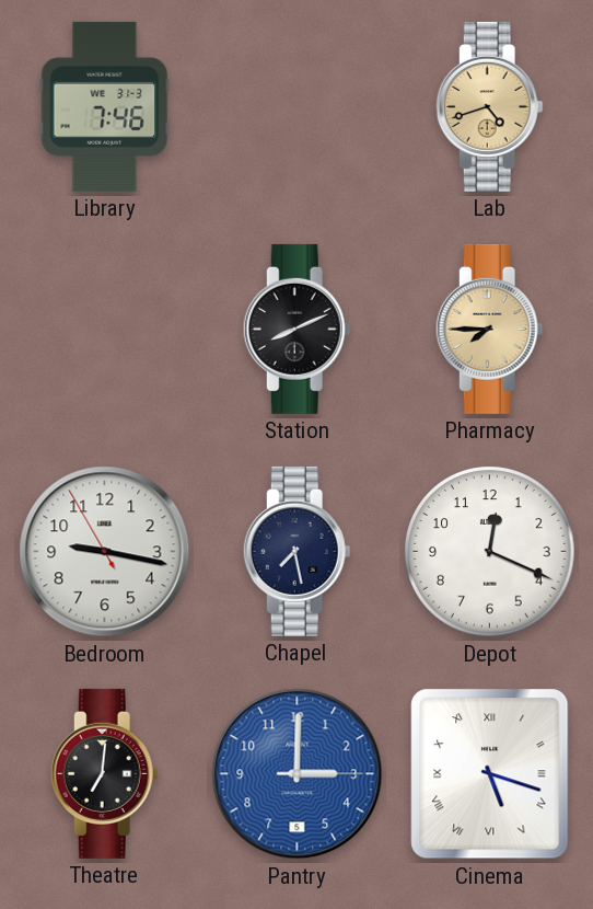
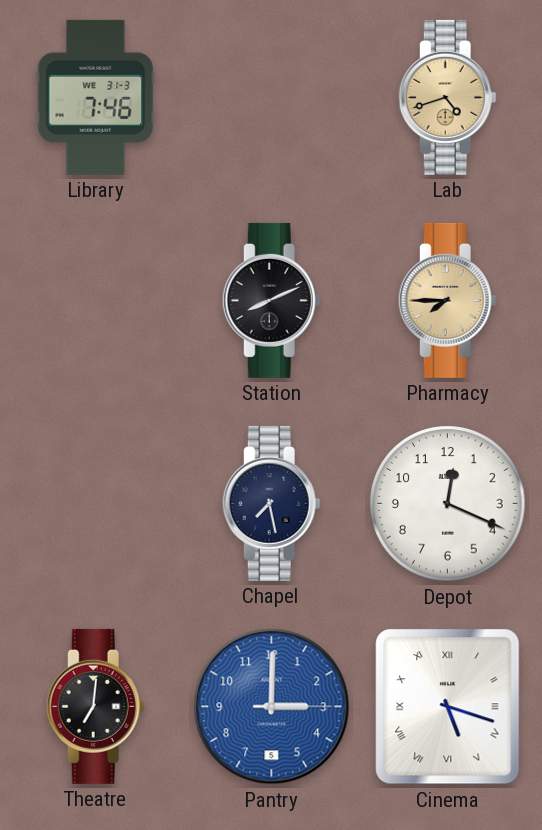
Bedroom: 9:16 -> none
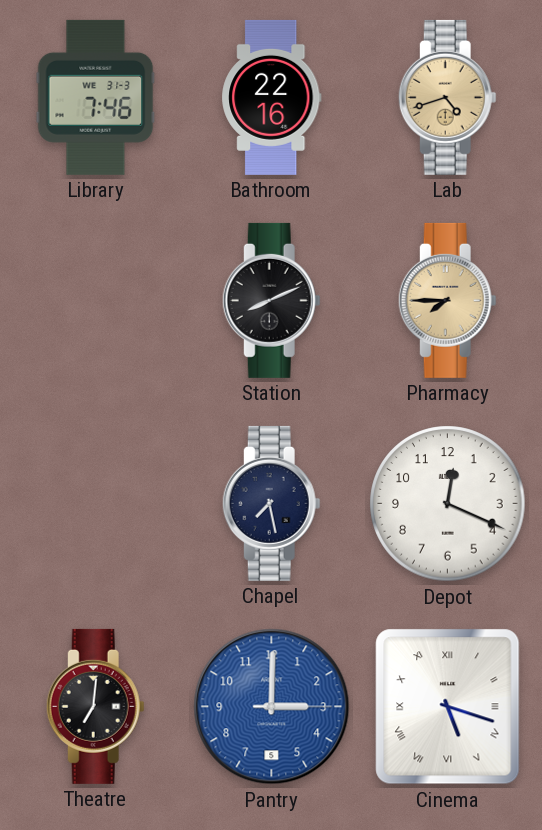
Bathroom: none -> 22:16
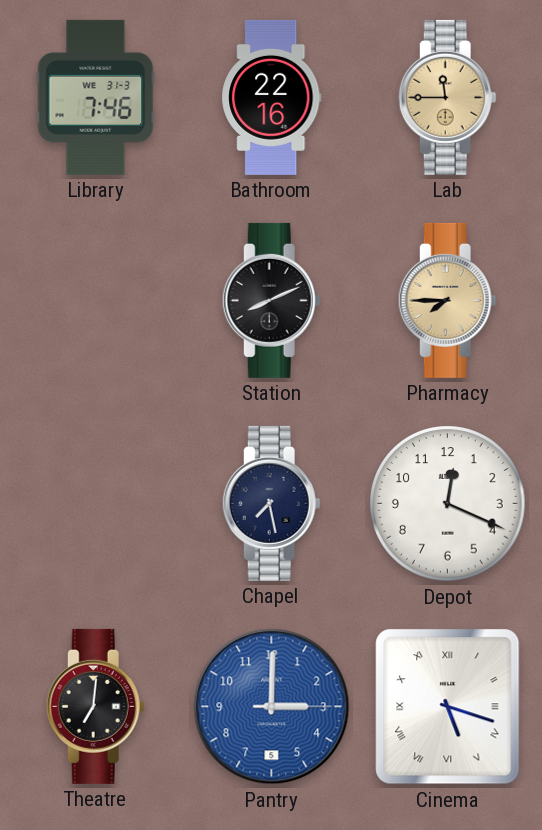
Lab: 4:42 -> 11:45
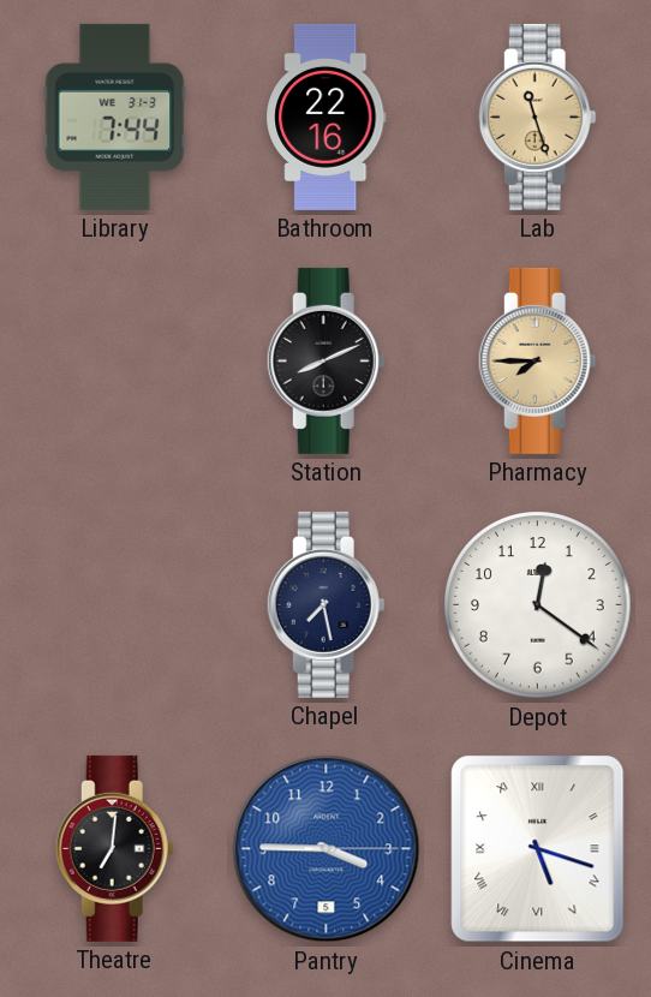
Library: 7:46 -> 7:44
Lab: 11:45 -> 11:27
Depot: 12:19 -> 12:21
Pantry: 3:00 -> 3:45
